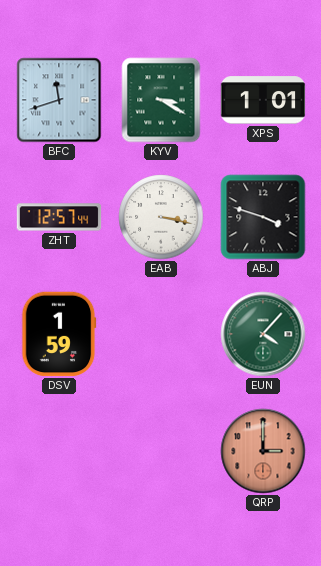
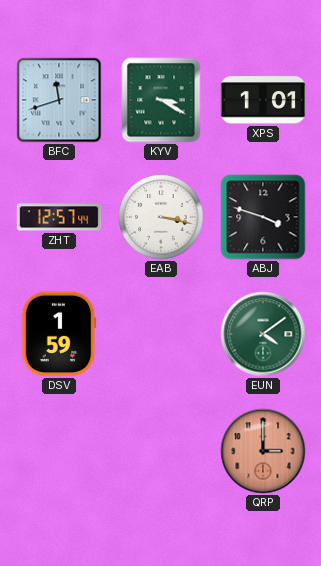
EUN: 4:07 -> 4:09
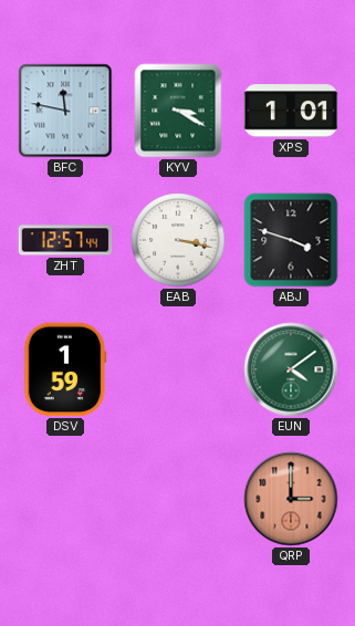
BFC: 11:42 -> 11:47
